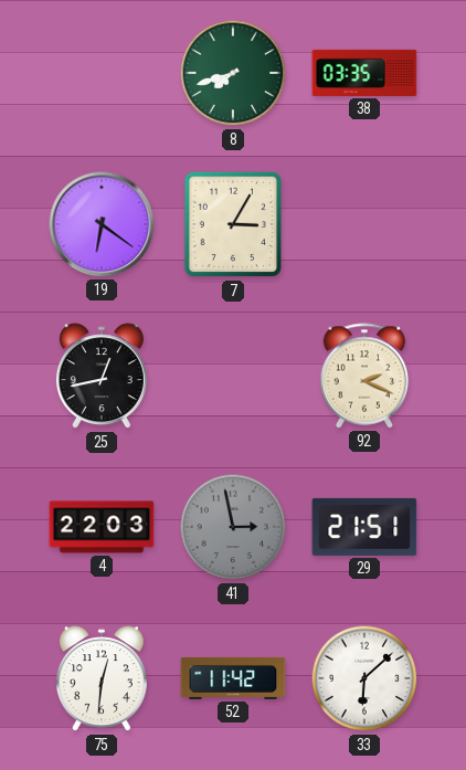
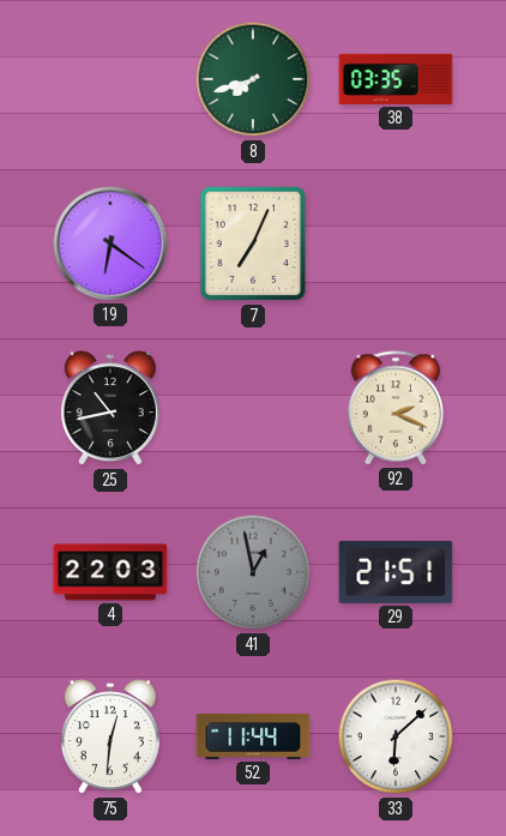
7: 3:05 -> 7:04
25: 12:43 -> 10:43
41: 2:58 -> 12:58
52: 11:42 -> 11:44
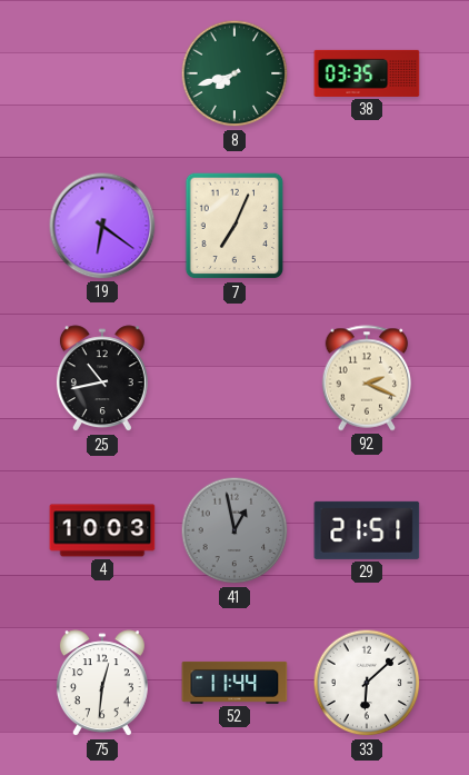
4: 22:03 -> 10:03
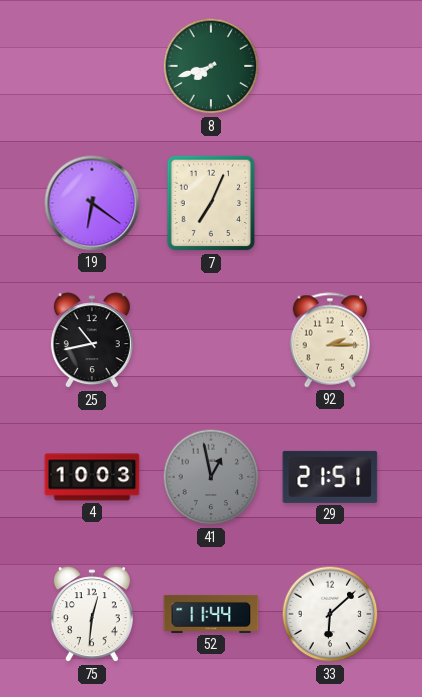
38: 03:35 -> none
92: 2:19 -> 2:15
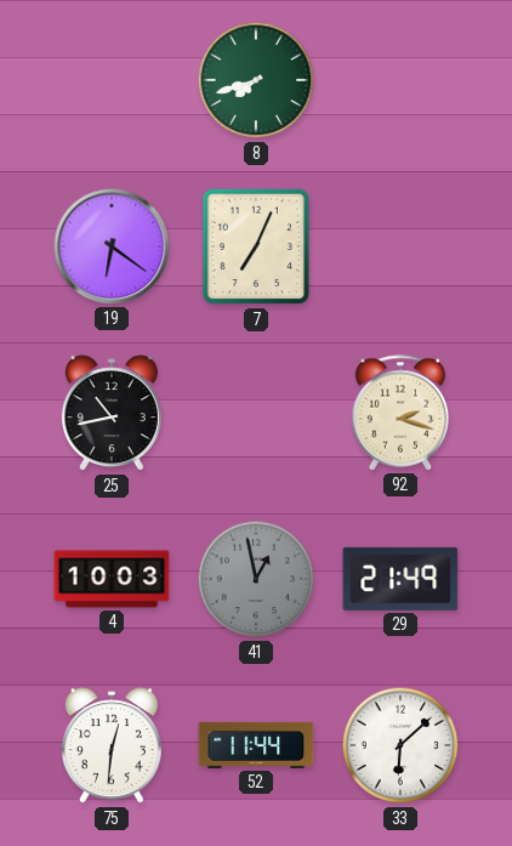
92: 2:15 -> 2:18
29: 21:51 -> 21:49
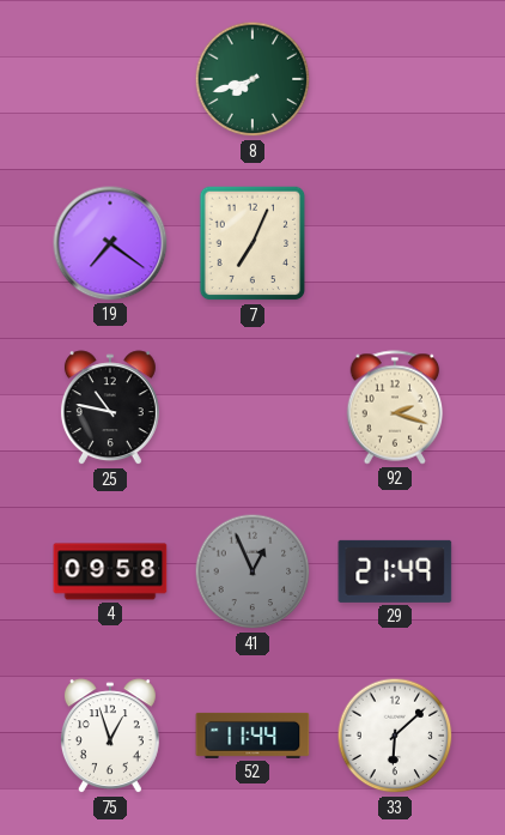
19: 6:21 -> 7:21
25: 10:43 -> 10:47
4: 10:03 -> 09:58
41: 12:58 -> 12:56
75: 12:31 -> 12:57
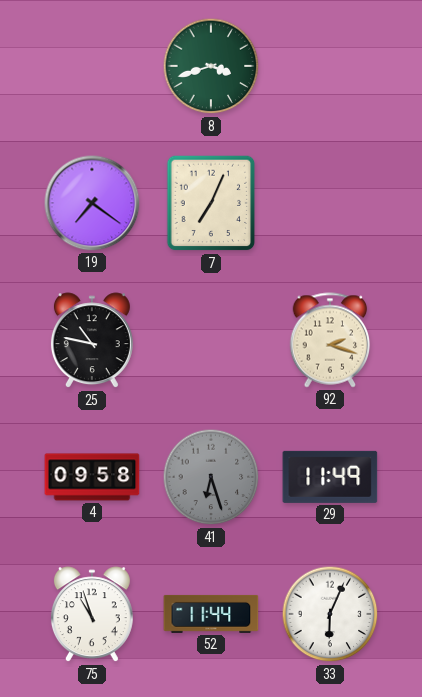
8: 7:42 -> 3:42
41: 12:56 -> 6:27
29: 21:49 -> 11:49
75: 12:57 -> 10:57
33: 6:08 -> 6:04
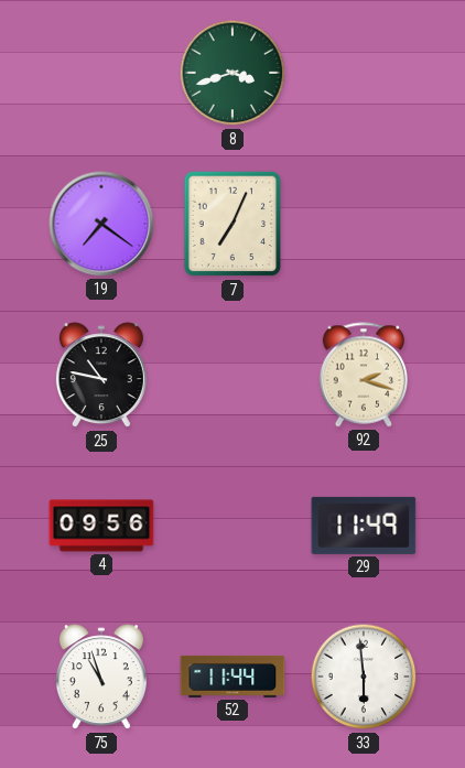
4: 09:58 -> 09:56
41: 6:27 -> none
33: 6:04 -> 5:59
